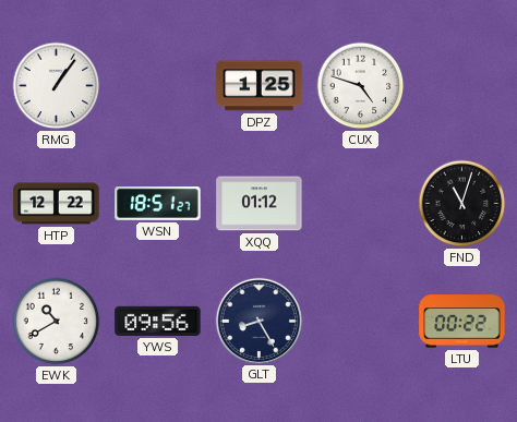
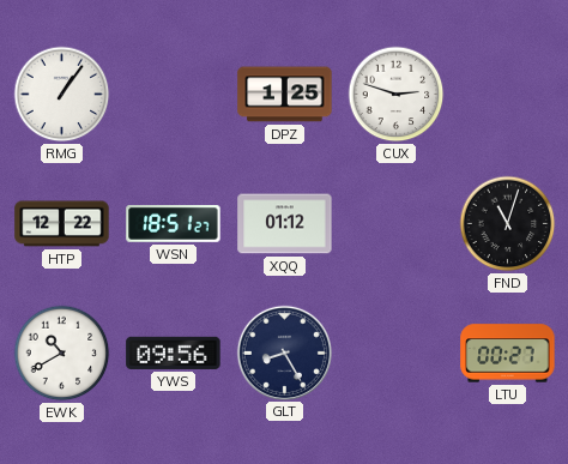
CUX: 4:48 -> 2:48
LTU: 00:22 -> 00:27
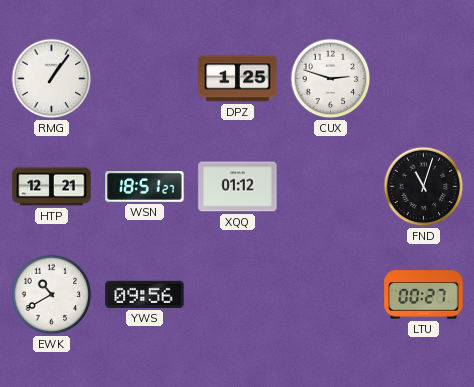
HTP: 12:22 -> 12:21
GLT: 8:25 -> none
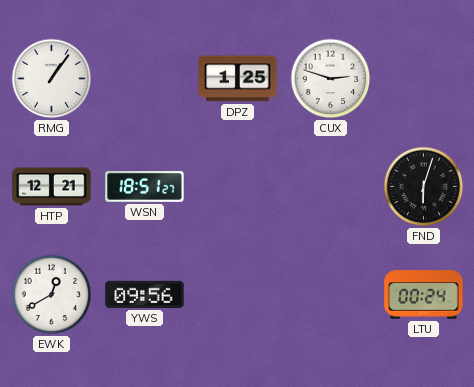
XQQ: 01:12 -> none
FND: 11:03 -> 6:03
EWK: 10:40 -> 12:40
LTU: 00:27 -> 00:24
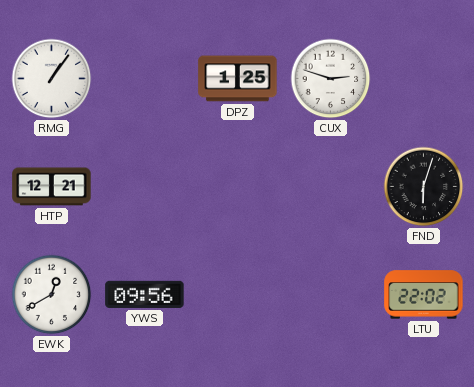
WSN: 18:51 -> none
LTU: 00:24 -> 22:02
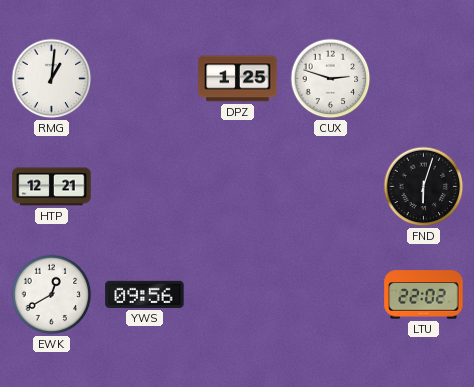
RMG: 1:06 -> 1:01
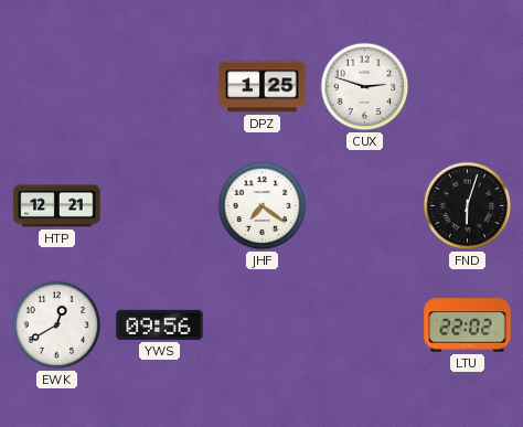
RMG: 1:01 -> none
JHF: none -> 7:21
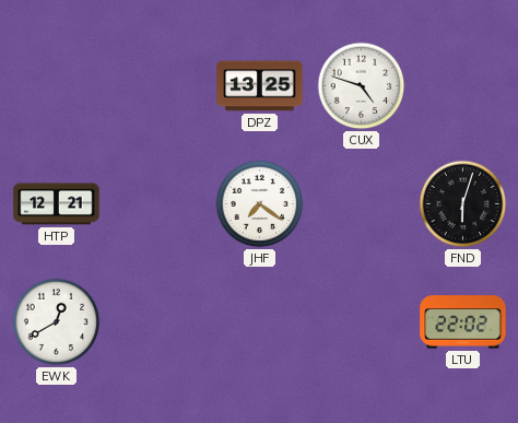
DPZ: 1:25 -> 13:25
CUX: 2:48 -> 4:48
YWS: 09:56 -> none
